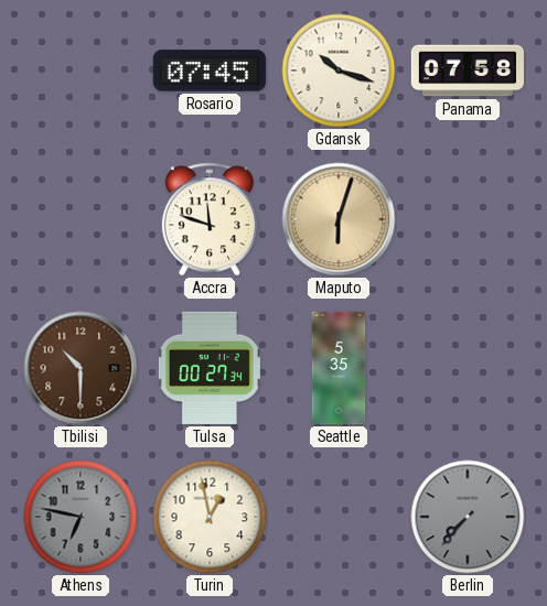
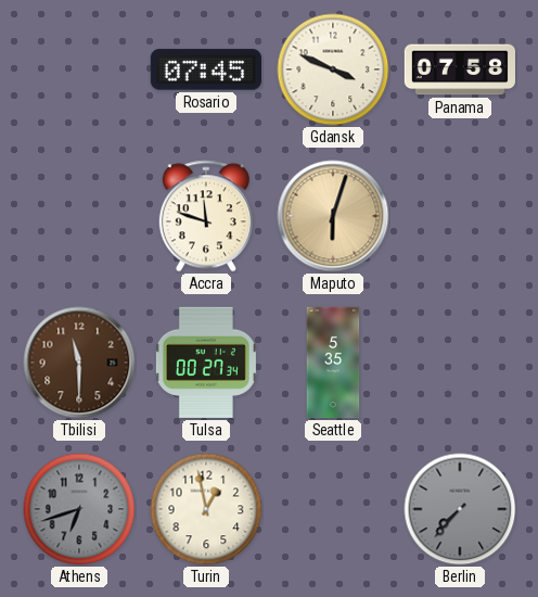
Gdansk: 10:18 -> 3:49
Tbilisi: 10:30 -> 11:30
Athens: 6:47 -> 6:42
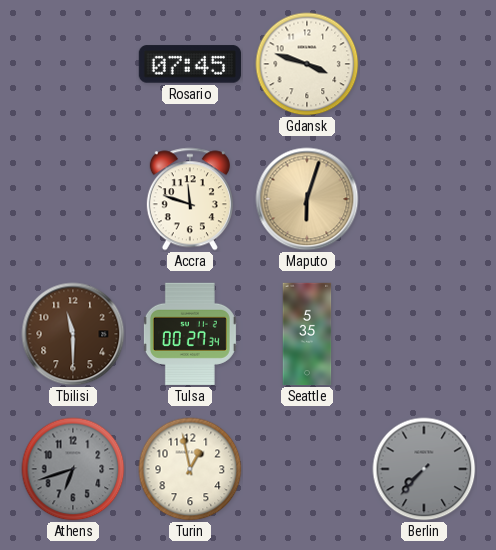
Gdansk: 3:49 -> 3:48
Panama: 07:58 -> none
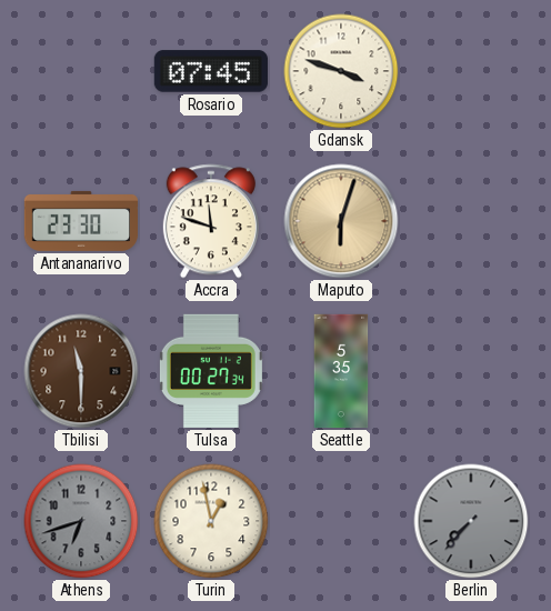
Antananarivo: none -> 23:30
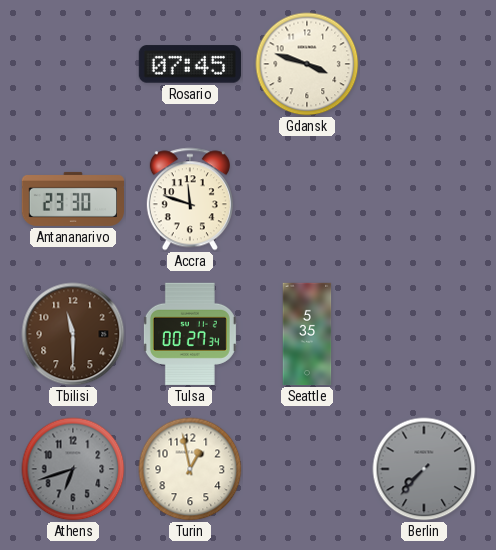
Maputo: 6:03 -> none
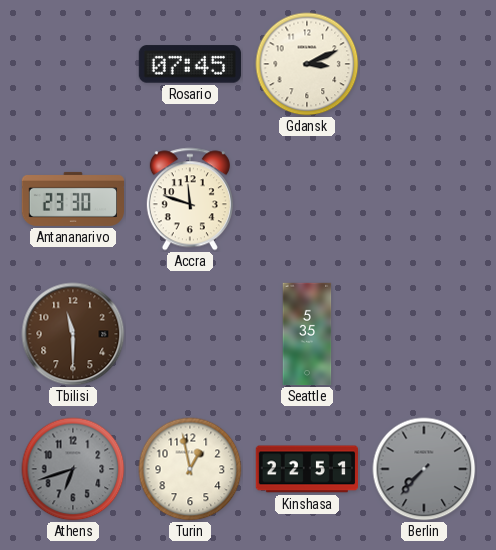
Gdansk: 3:48 -> 3:11
Tulsa: 00:27 -> none
Kinshasa: none -> 22:51
